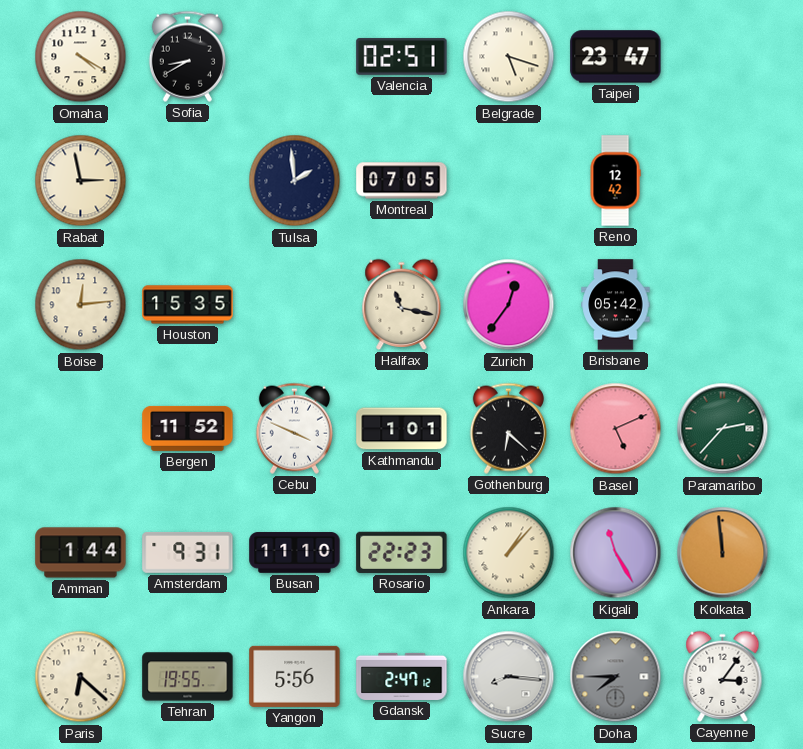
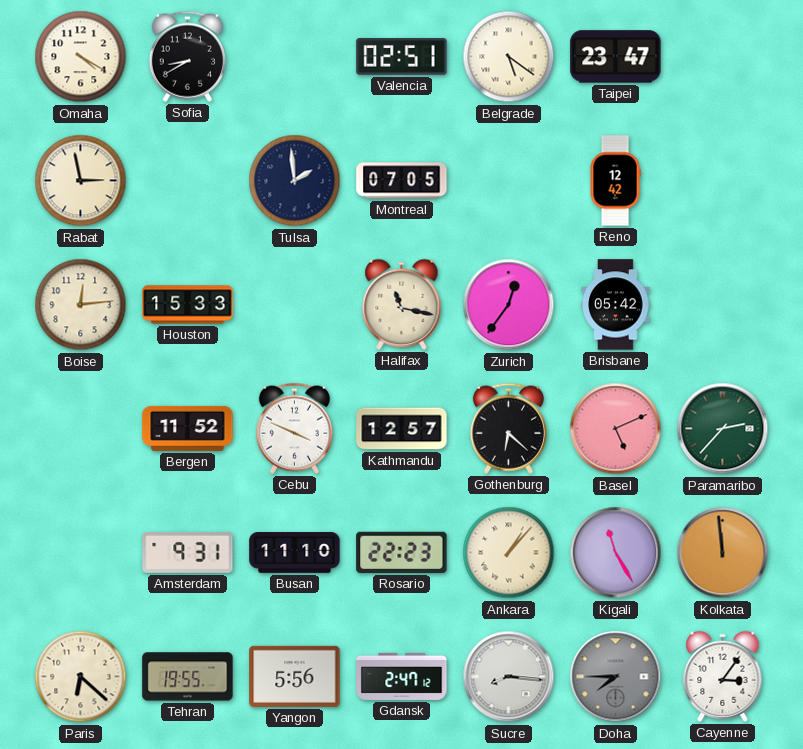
Belgrade: 5:18 -> 5:21
Houston: 15:35 -> 15:33
Kathmandu: 1:01 -> 12:57
Amman: 1:44 -> none
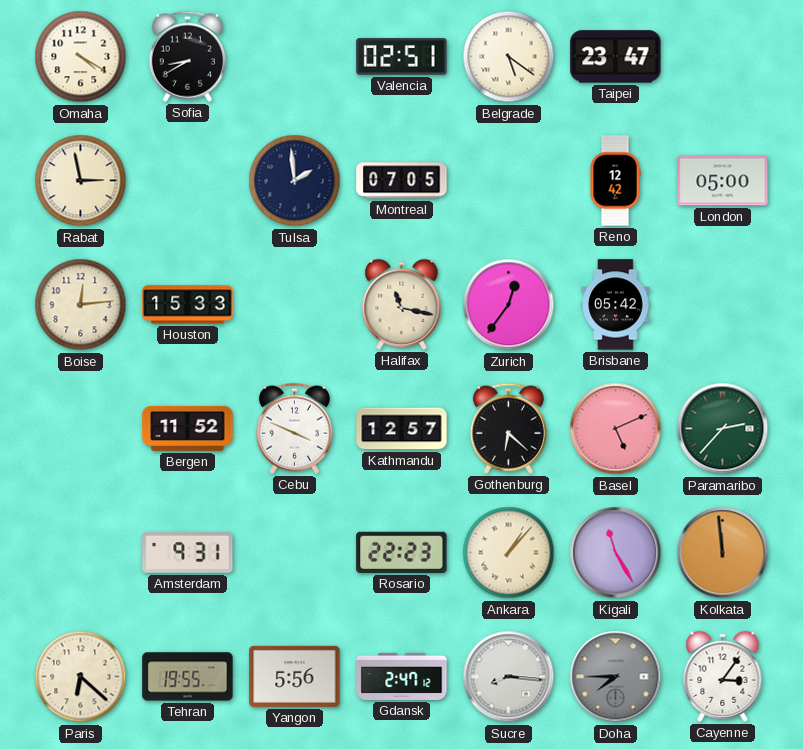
London: none -> 05:00
Busan: 11:10 -> none
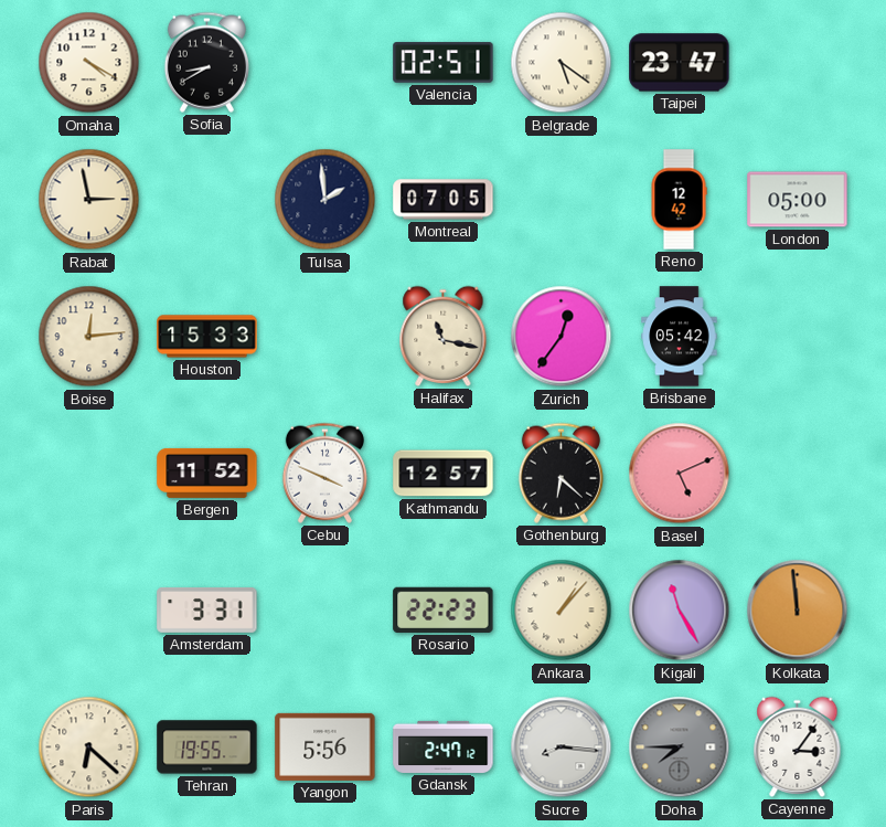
Paramaribo: 2:37 -> none
Amsterdam: 9:31 -> 3:31
